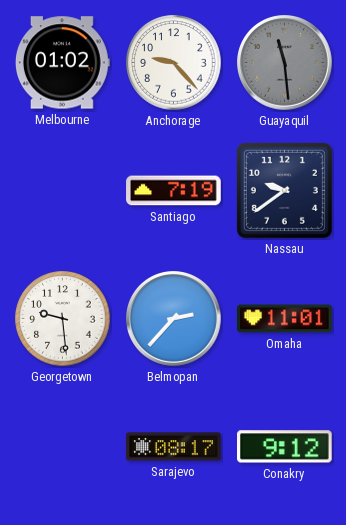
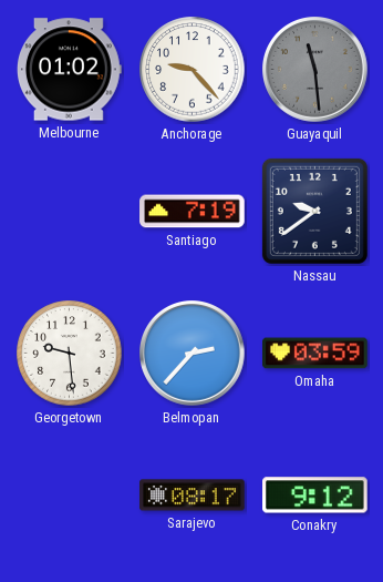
Omaha: 11:01 -> 03:59
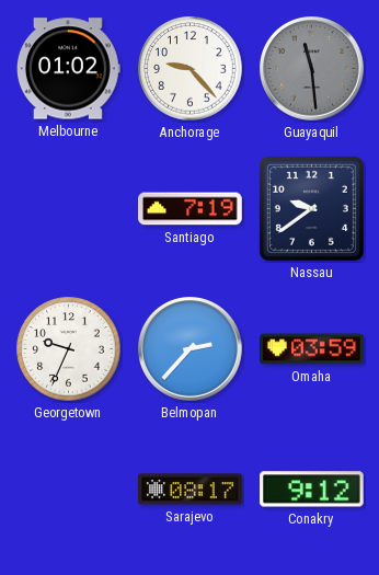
Georgetown: 9:29 -> 9:34
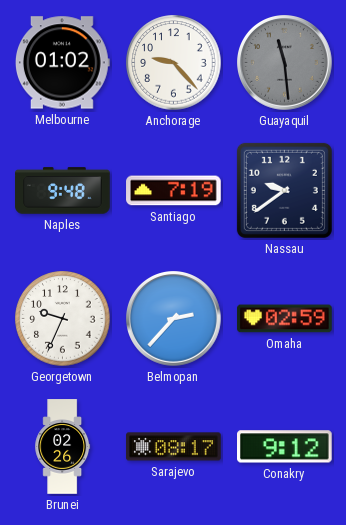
Naples: none -> 9:48
Omaha: 03:59 -> 02:59
Brunei: none -> 02:26
